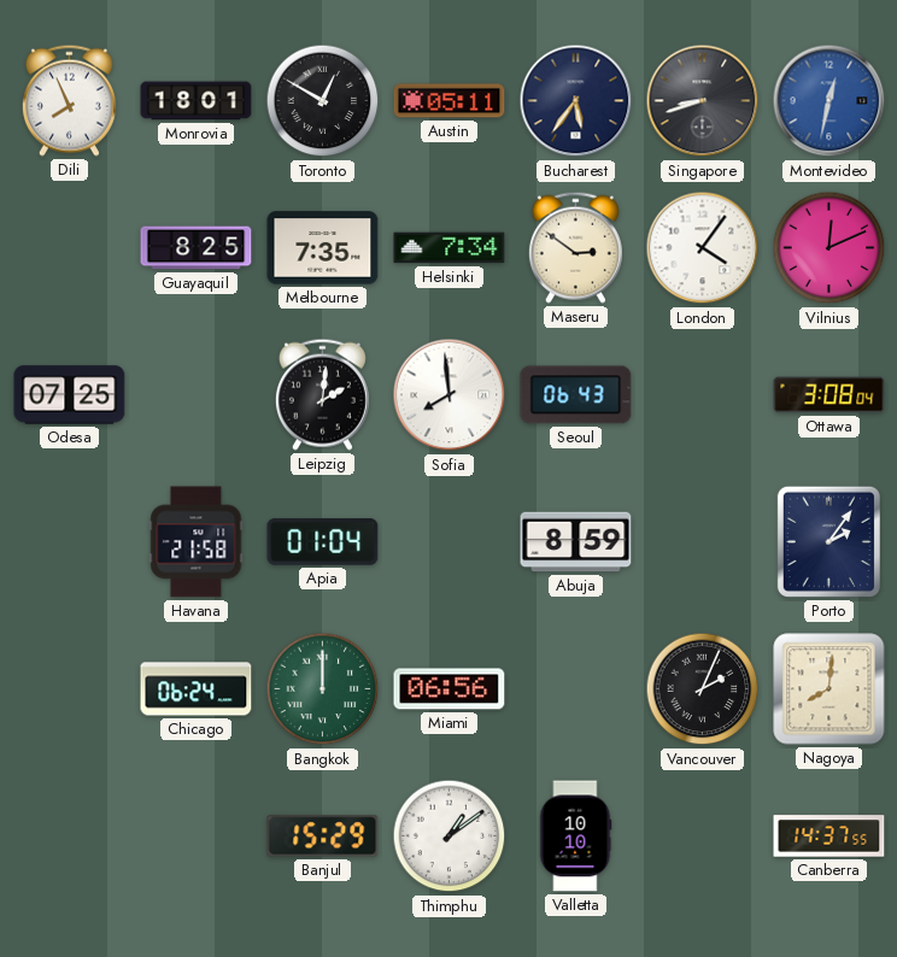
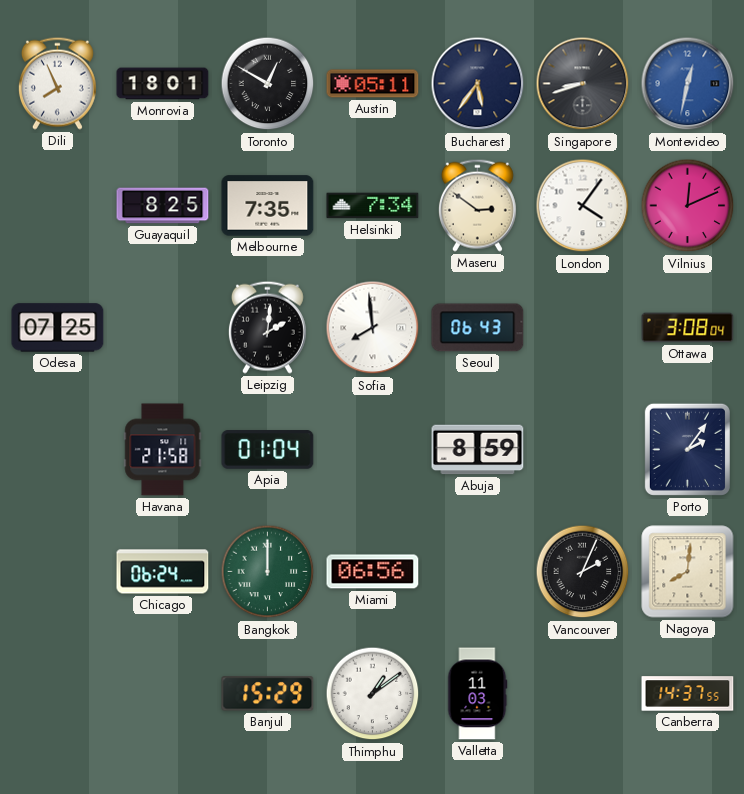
Valletta: 10:10 -> 11:03
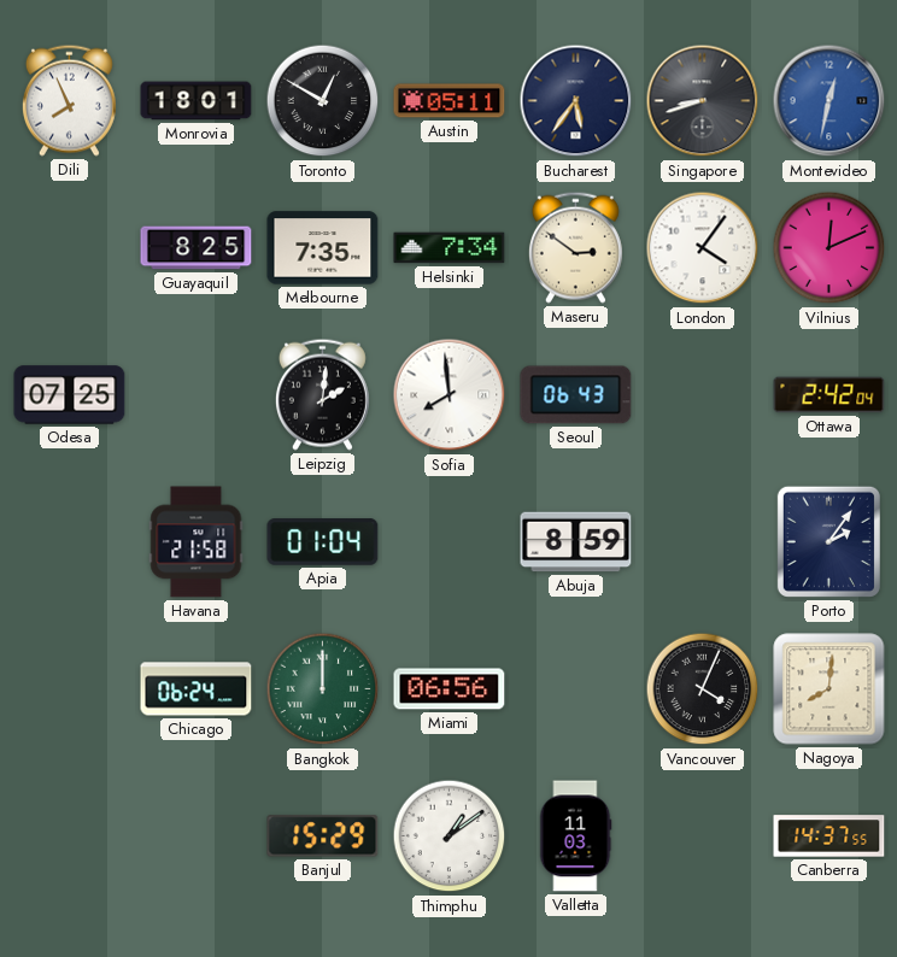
Ottawa: 3:08 -> 2:42
Vancouver: 2:04 -> 4:04
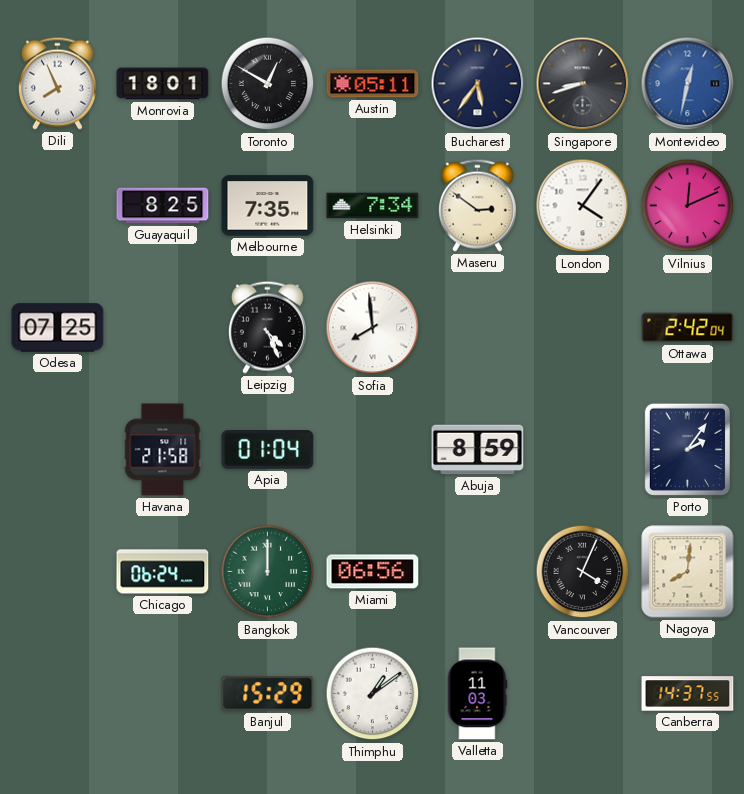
Leipzig: 2:01 -> 4:26
Seoul: 06:43 -> none
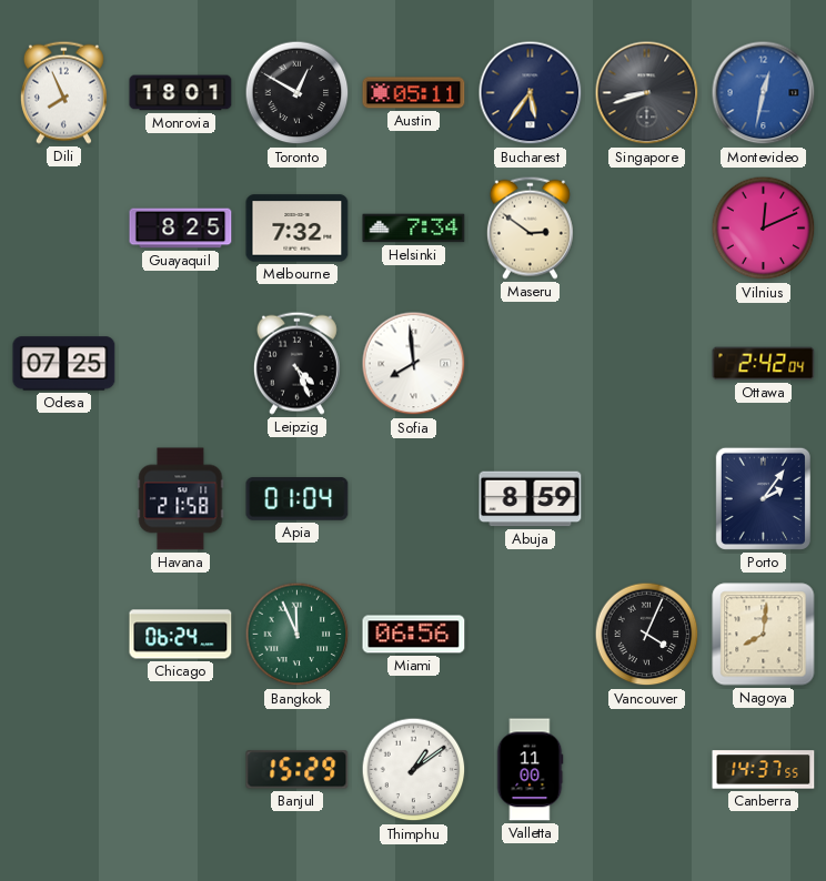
Melbourne: 7:35 -> 7:32
London: 4:06 -> none
Bangkok: 12:00 -> 11:56
Valletta: 11:03 -> 11:00
